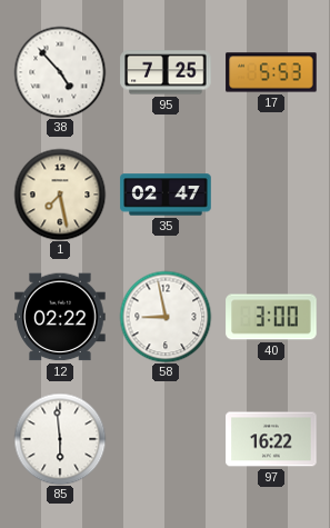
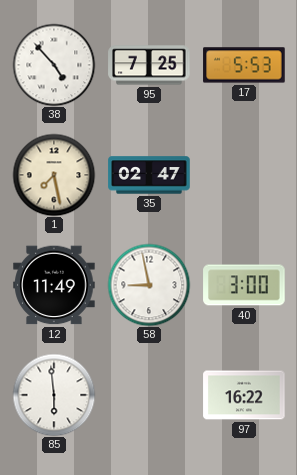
12: 02:22 -> 11:49
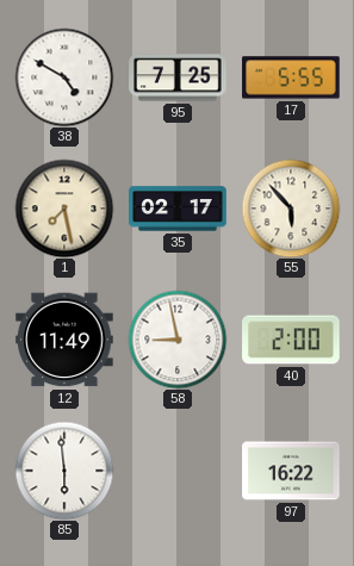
38: 4:53 -> 4:50
17: 5:53 -> 5:55
35: 02:47 -> 02:17
55: none -> 5:53
40: 3:00 -> 2:00
